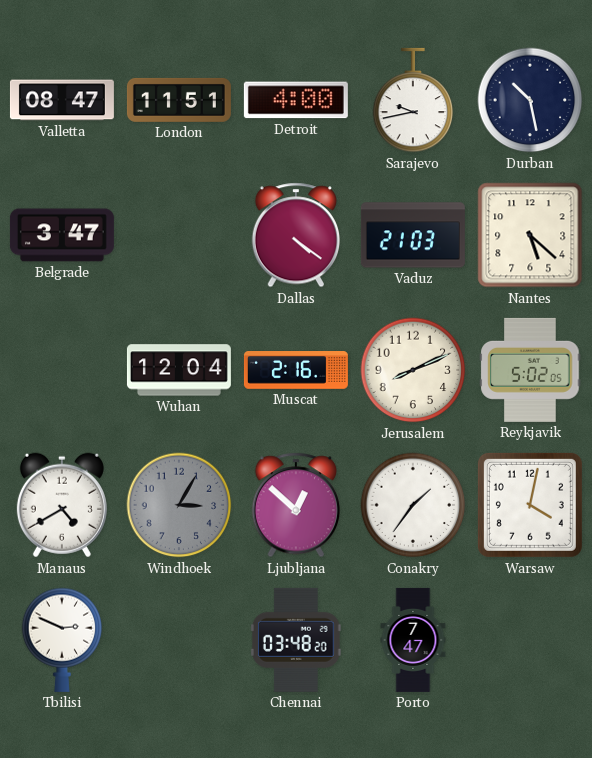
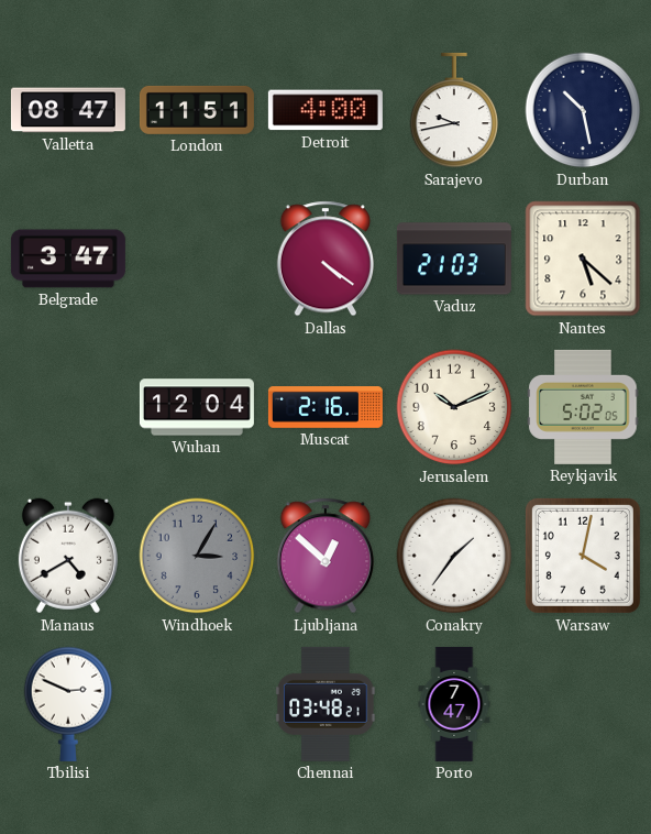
Jerusalem: 8:11 -> 10:11
Chennai: 03:48:20 -> 03:48:21
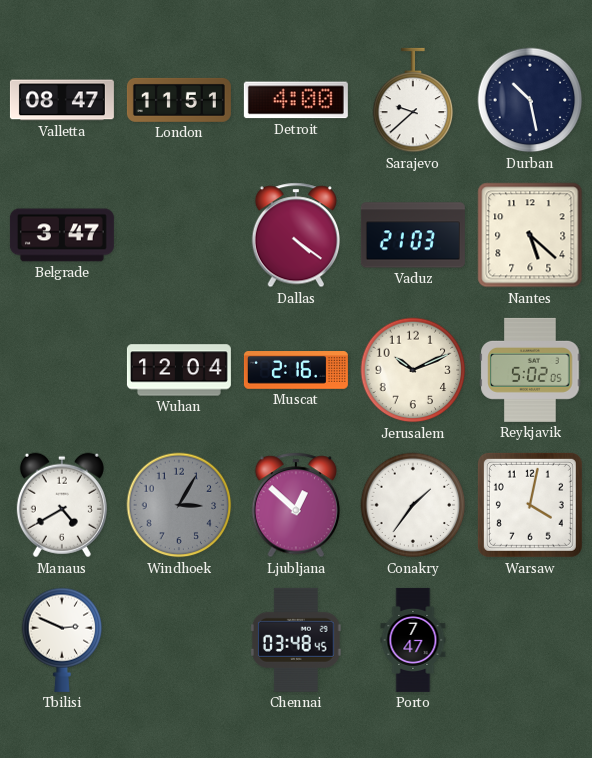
Sarajevo: 9:43 -> 9:38
Chennai: 03:48:21 -> 03:48:45
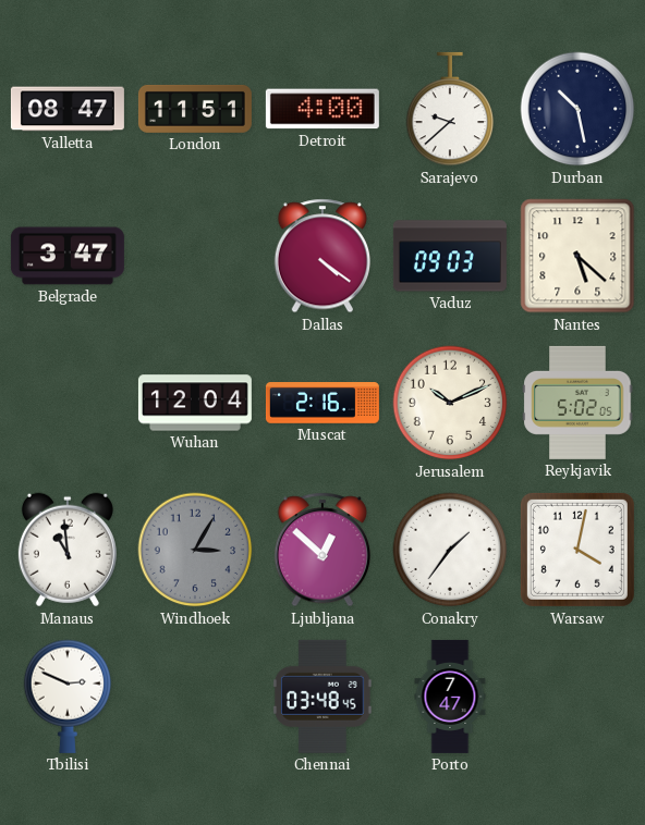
Vaduz: 21:03 -> 09:03
Manaus: 4:40 -> 10:59
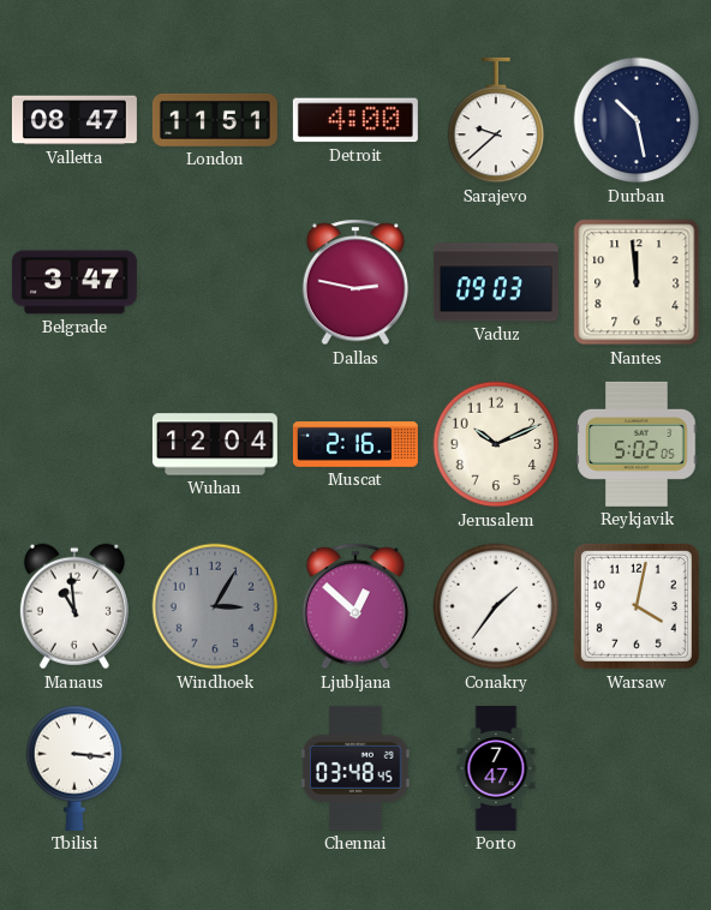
Dallas: 4:21 -> 2:47
Nantes: 5:22 -> 11:59
Tbilisi: 2:49 -> 3:16
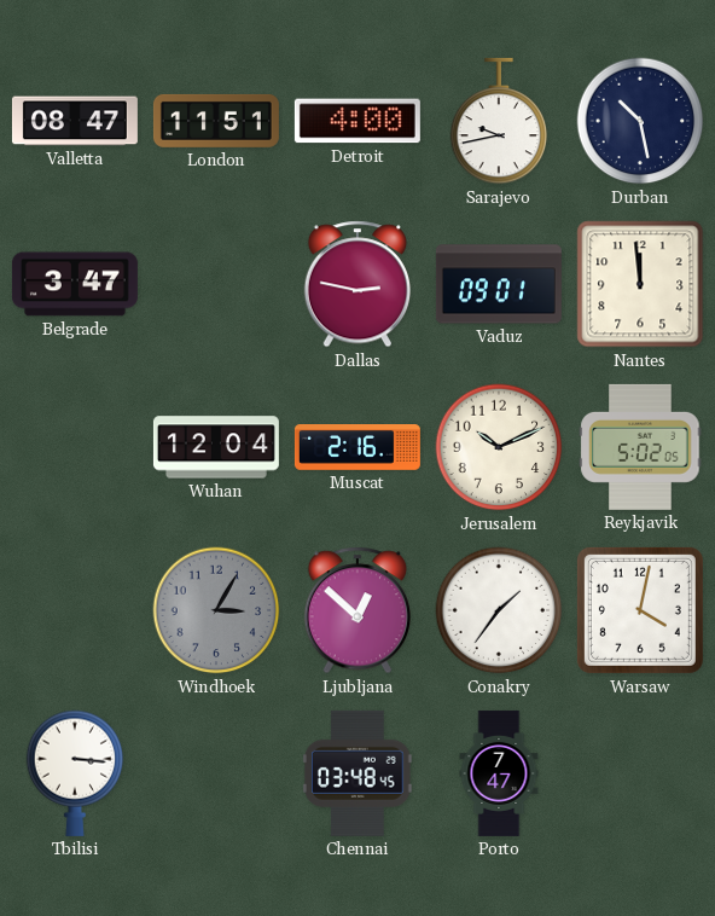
Sarajevo: 9:38 -> 9:43
Vaduz: 09:03 -> 09:01
Manaus: 10:59 -> none
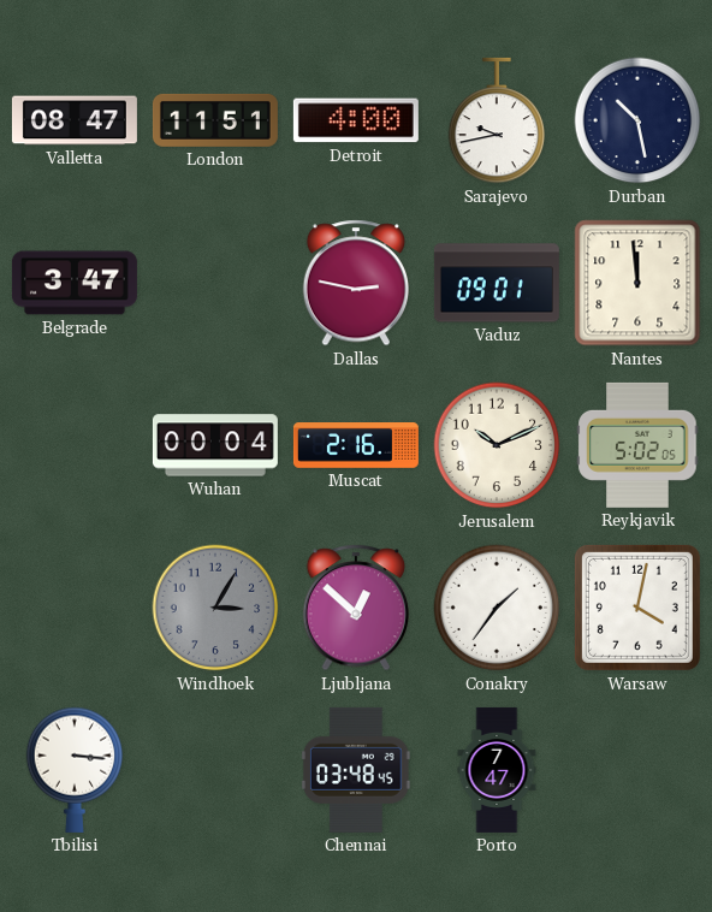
Wuhan: 12:04 -> 00:04
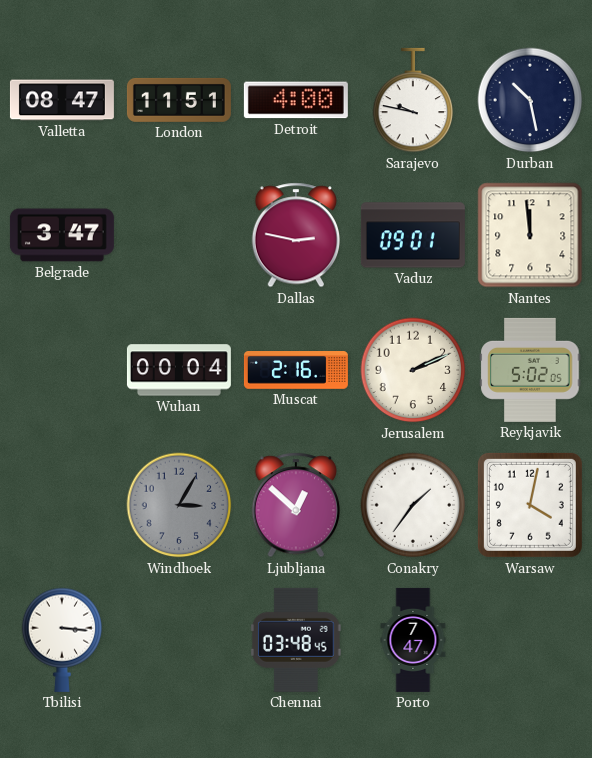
Sarajevo: 9:43 -> 9:47
Jerusalem: 10:11 -> 2:11
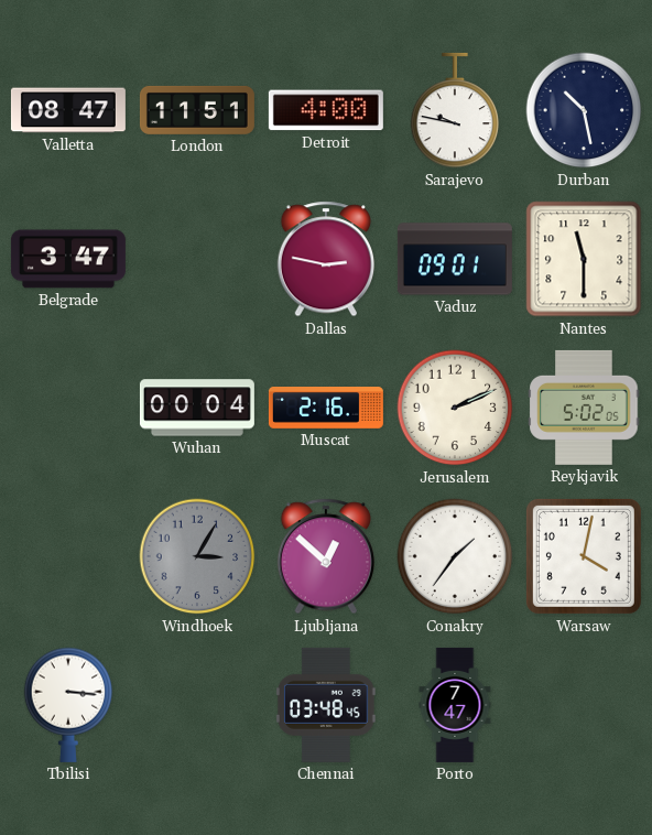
Nantes: 11:59 -> 11:30
